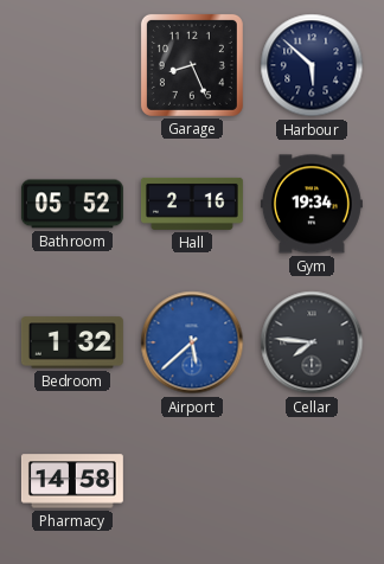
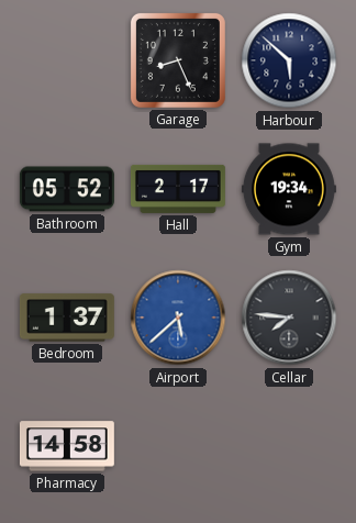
Hall: 2:16 -> 2:17
Bedroom: 1:32 -> 1:37
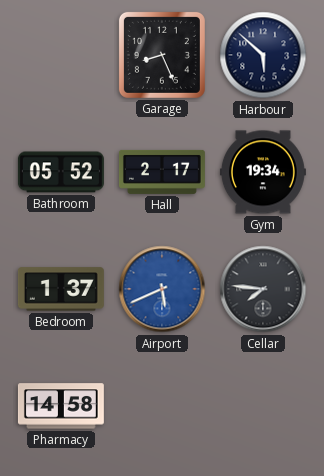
Airport: 5:38 -> 5:41
